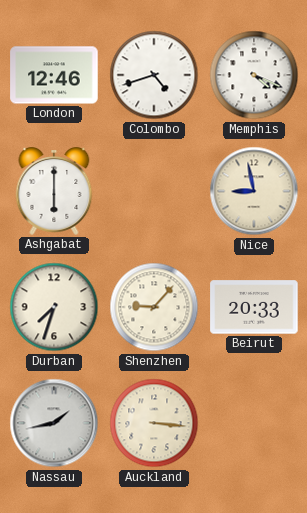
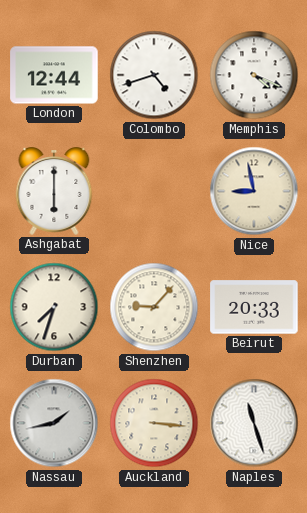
London: 12:46 -> 12:44
Naples: none -> 11:27
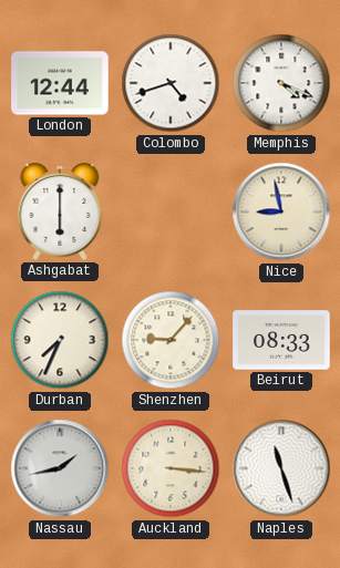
Durban: 7:33 -> 7:34
Beirut: 20:33 -> 08:33
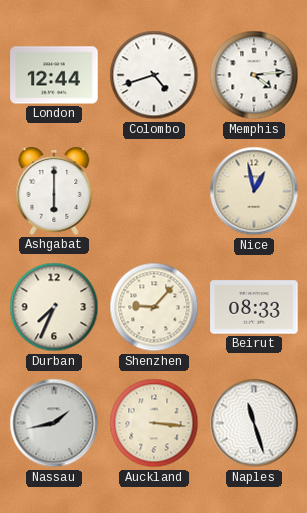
Memphis: 4:19 -> 4:14
Nice: 8:58 -> 12:58
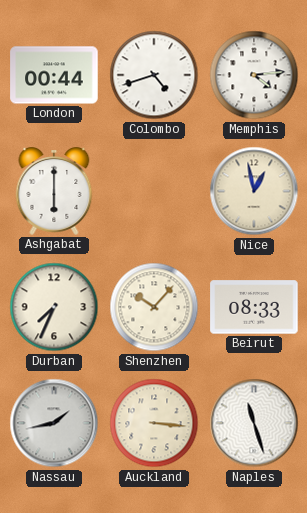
London: 12:44 -> 00:44
Shenzhen: 9:07 -> 10:07
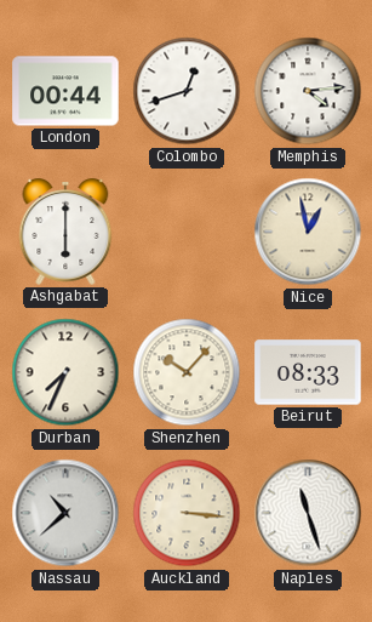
Colombo: 4:42 -> 12:42
Nassau: 1:43 -> 10:38
